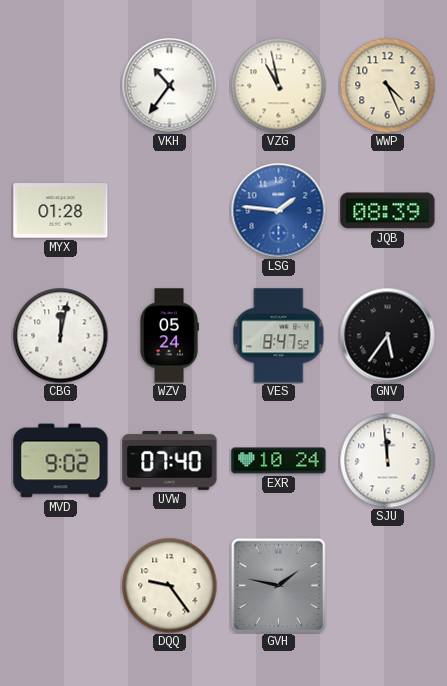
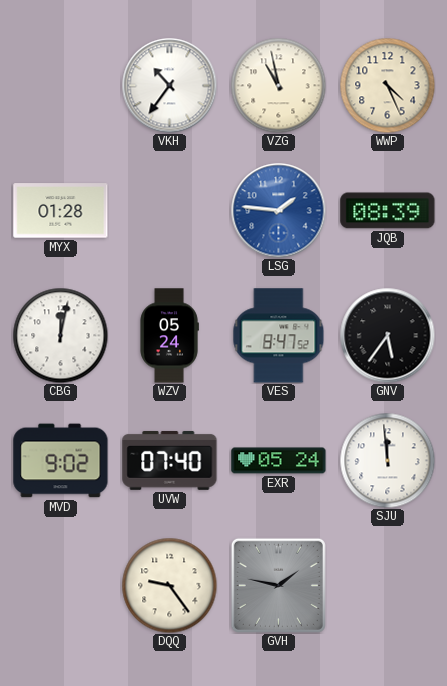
EXR: 10:24 -> 05:24
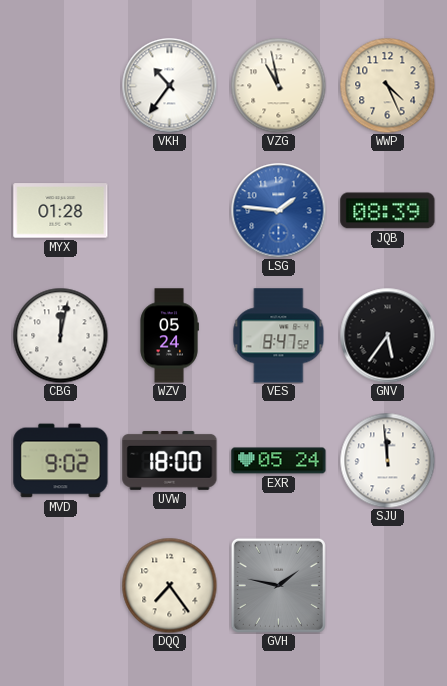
UVW: 07:40 -> 18:00
DQQ: 9:24 -> 7:24
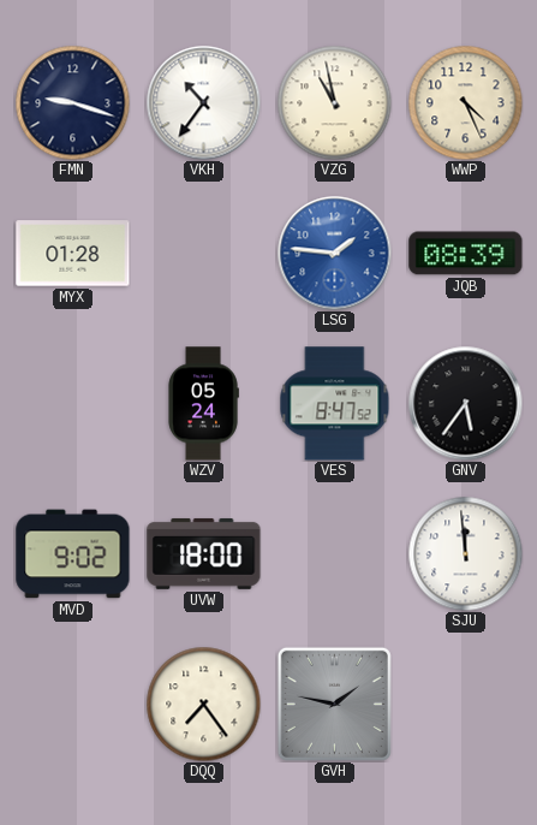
FMN: none -> 9:18
CBG: 12:02 -> none
EXR: 05:24 -> none
